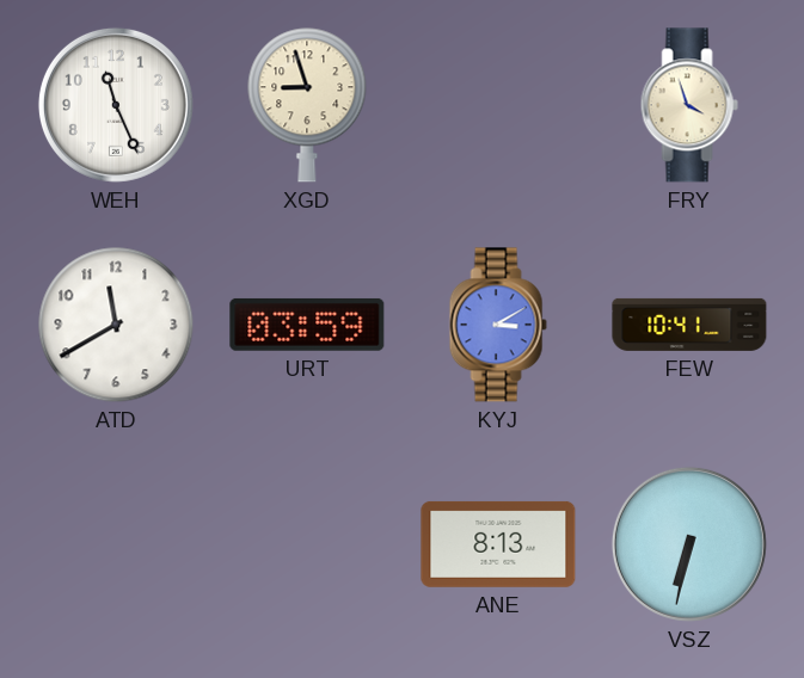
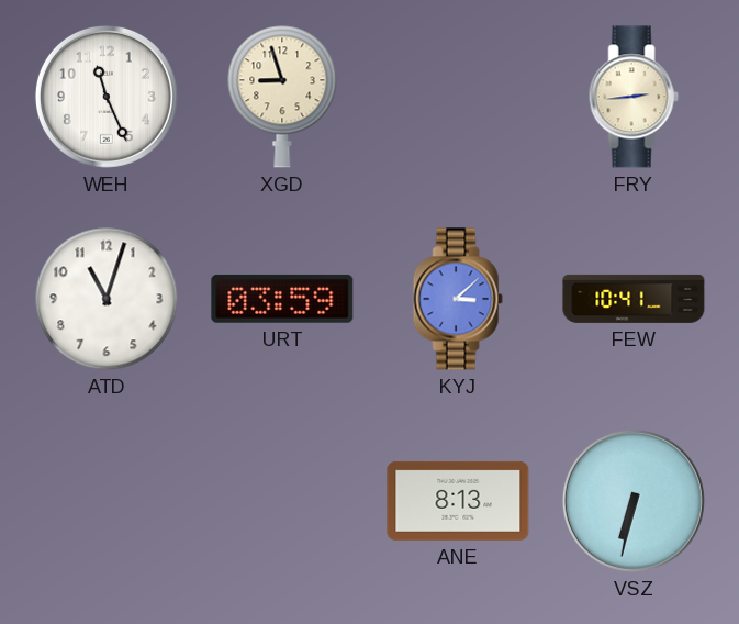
FRY: 3:57 -> 2:44
ATD: 11:40 -> 11:03
KYJ: 3:10 -> 3:08
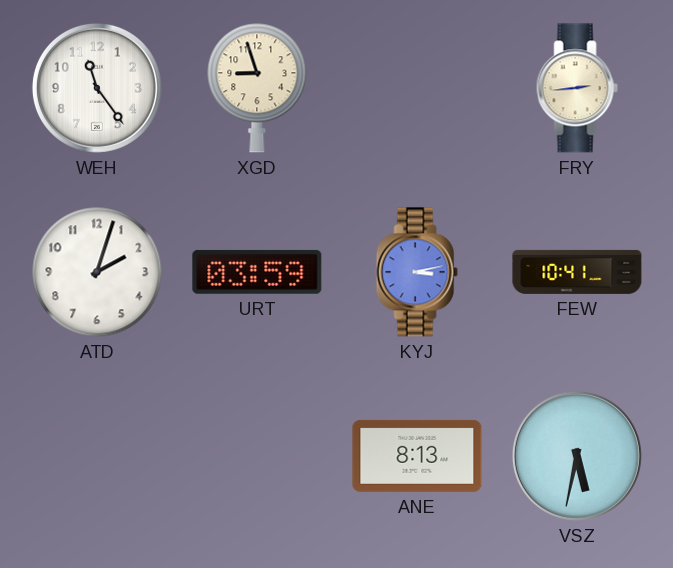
WEH: 11:26 -> 11:24
ATD: 11:03 -> 2:03
KYJ: 3:08 -> 3:13
VSZ: 6:32 -> 5:32
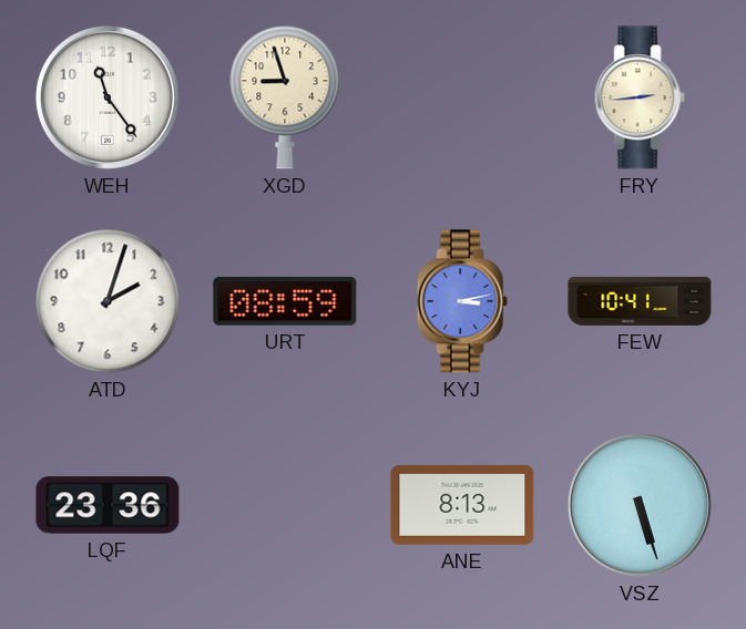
URT: 03:59 -> 08:59
LQF: none -> 23:36
VSZ: 5:32 -> 5:27
